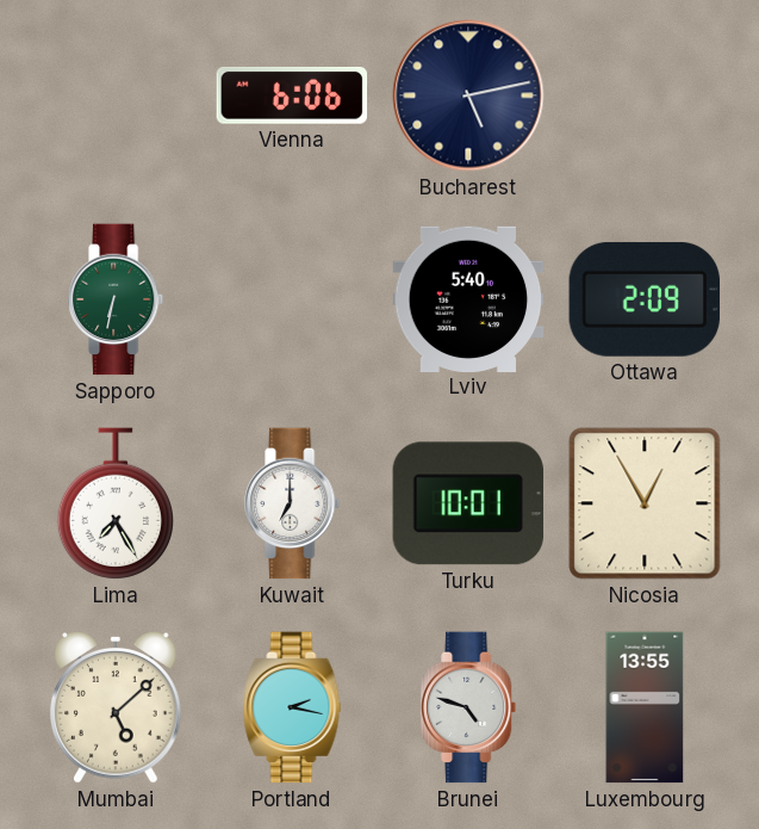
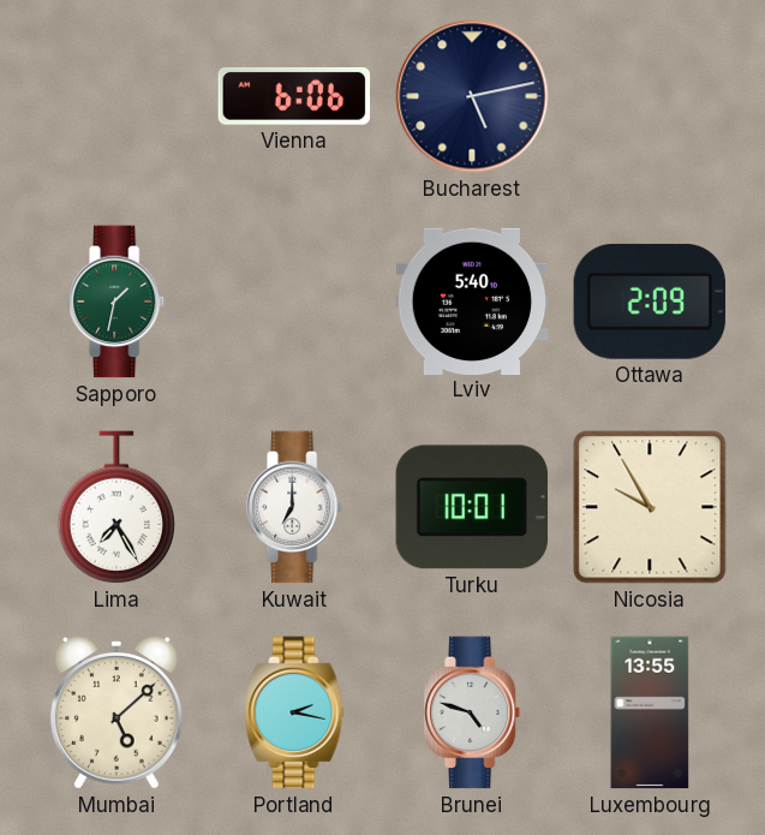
Sapporo: 6:32 -> 1:32
Nicosia: 12:55 -> 9:55
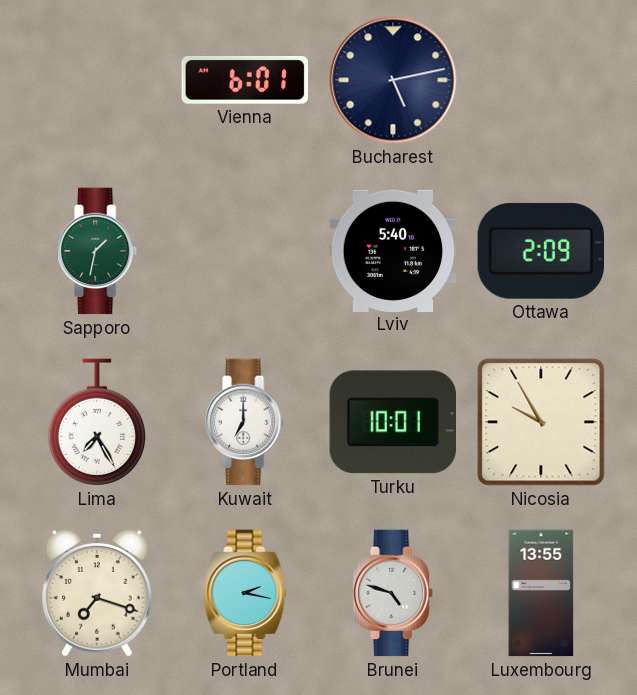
Vienna: 6:06 -> 6:01
Mumbai: 5:08 -> 7:18
